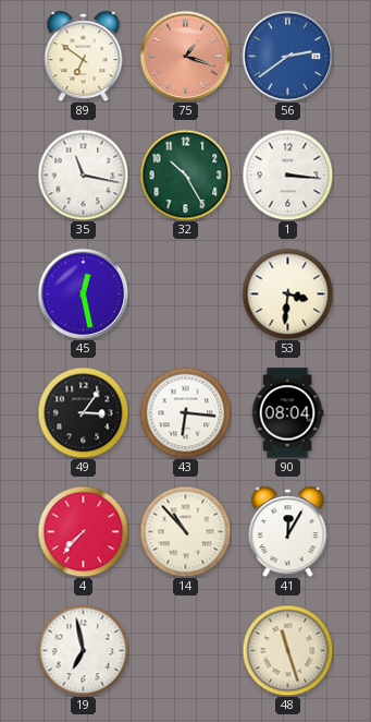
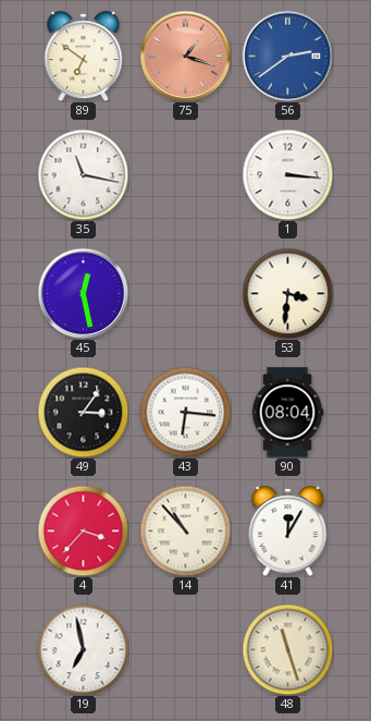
32: 10:25 -> none
4: 7:37 -> 3:37
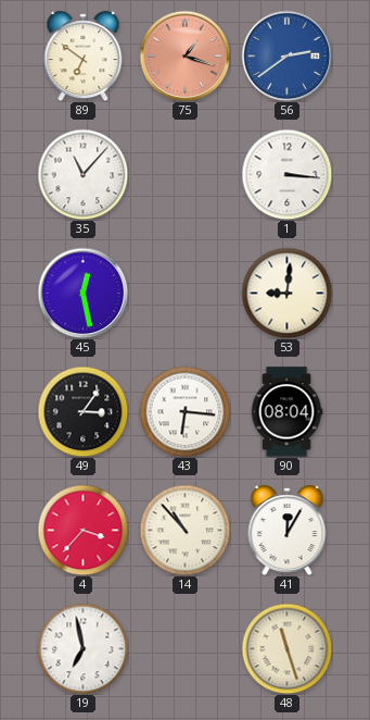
35: 11:17 -> 11:07
53: 3:31 -> 9:01
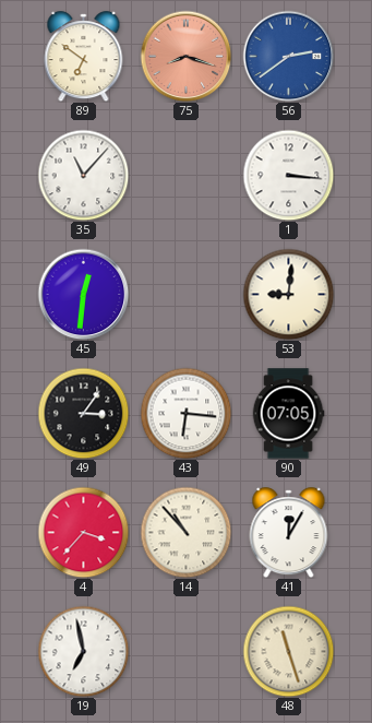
75: 1:18 -> 8:18
45: 12:28 -> 12:31
90: 08:04 -> 07:05
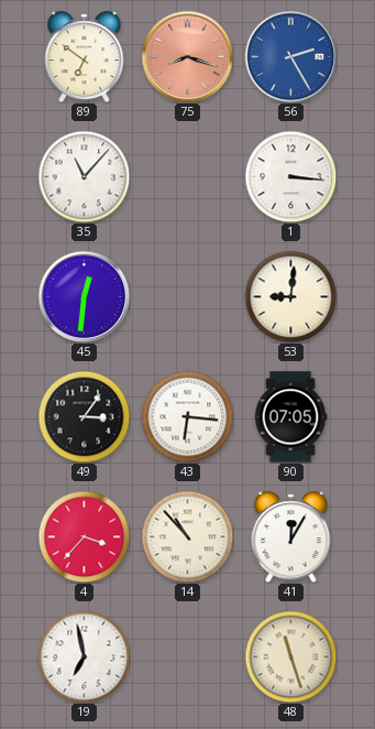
56: 2:39 -> 2:25
